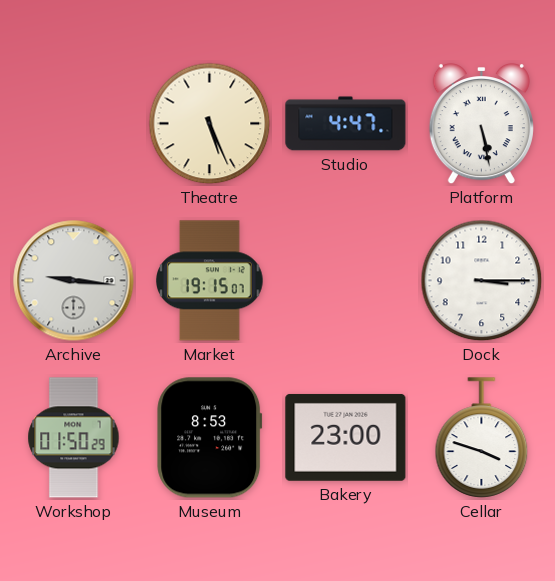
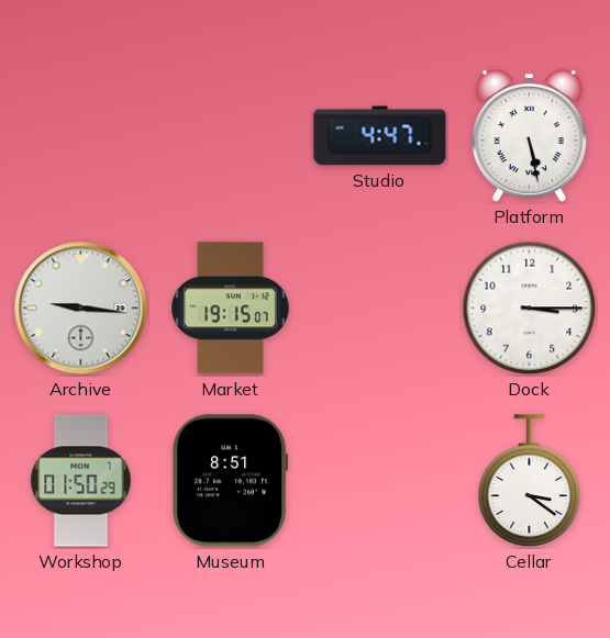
Theatre: 5:26 -> none
Museum: 8:53 -> 8:51
Bakery: 23:00 -> none
Cellar: 3:48 -> 3:21
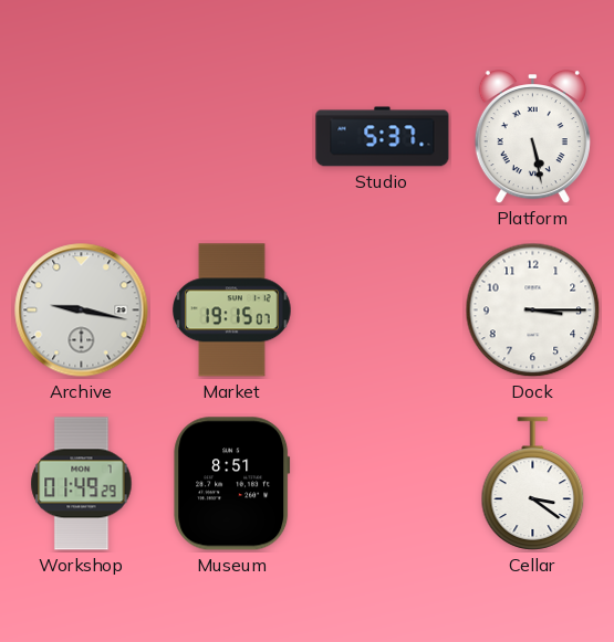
Studio: 4:47 -> 5:37
Archive: 9:16 -> 9:17
Workshop: 01:50 -> 01:49
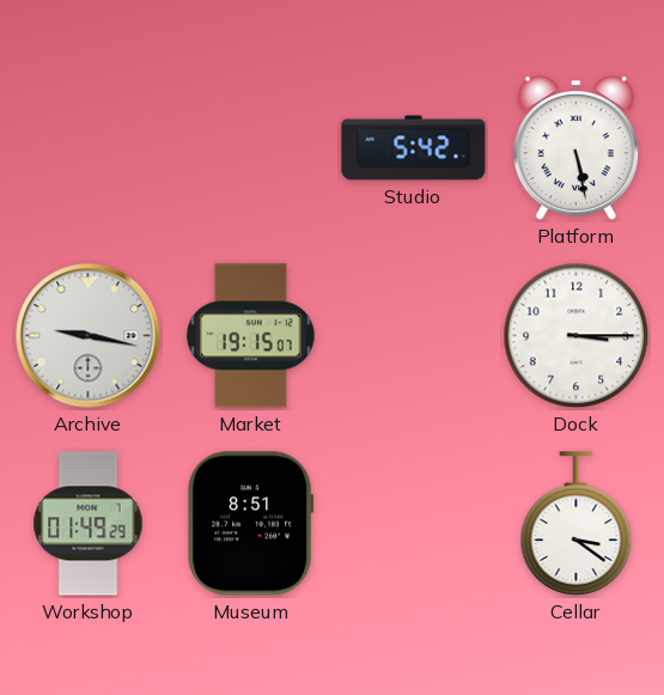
Studio: 5:37 -> 5:42
